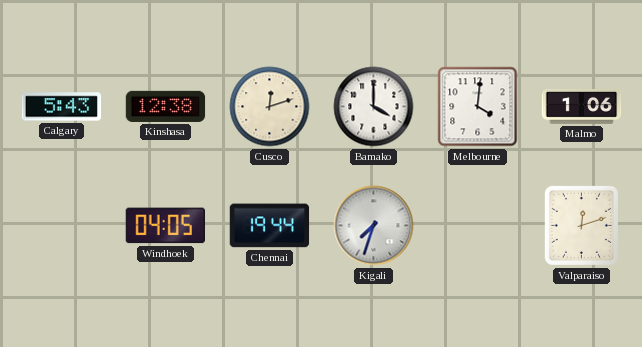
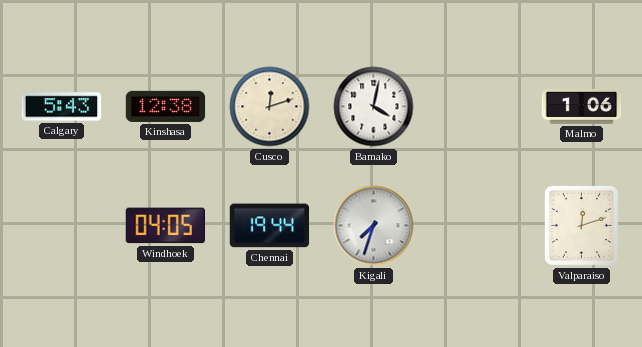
Bamako: 4:00 -> 4:02
Melbourne: 4:01 -> none
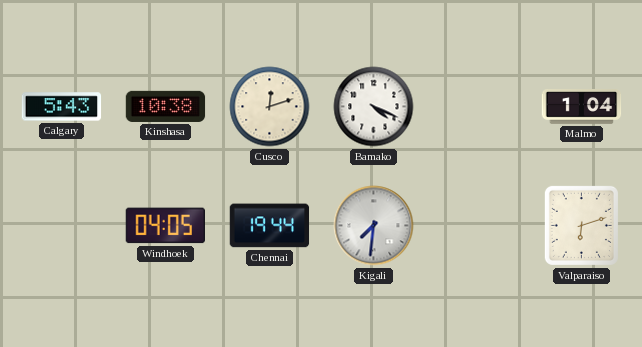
Kinshasa: 12:38 -> 10:38
Bamako: 4:02 -> 4:19
Malmo: 1:06 -> 1:04
Kigali: 7:33 -> 7:31
Valparaiso: 12:12 -> 6:12
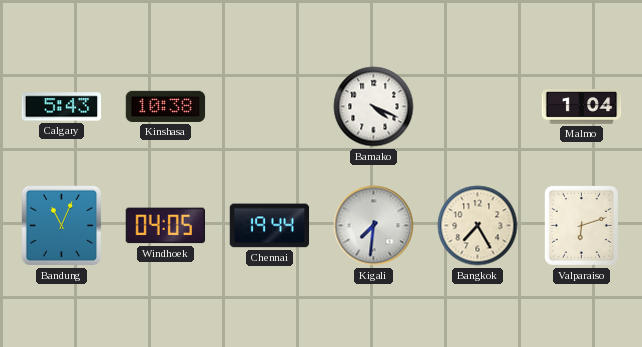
Cusco: 12:12 -> none
Bandung: none -> 11:04
Bangkok: none -> 7:25
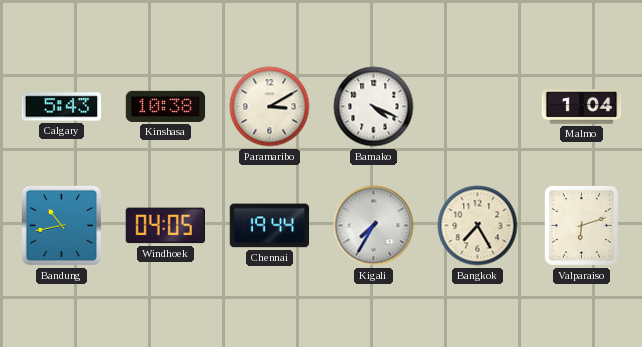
Paramaribo: none -> 3:10
Bandung: 11:04 -> 10:43
Kigali: 7:31 -> 7:35
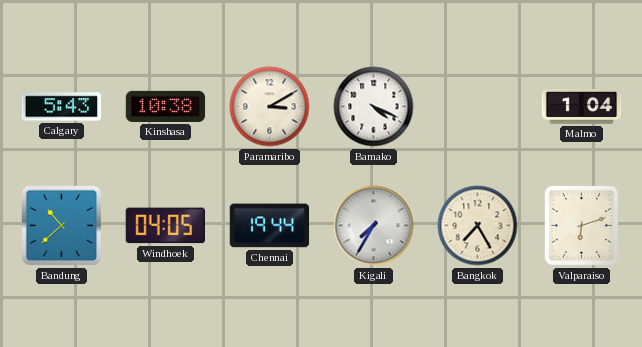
Bandung: 10:43 -> 10:38
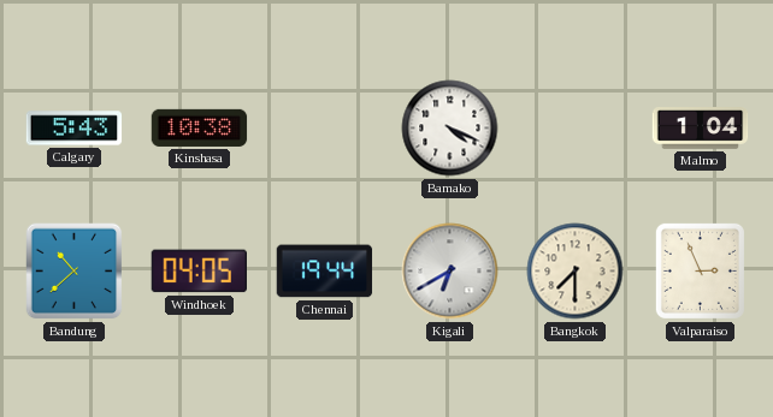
Paramaribo: 3:10 -> none
Kigali: 7:35 -> 6:40
Bangkok: 7:25 -> 7:30
Valparaiso: 6:12 -> 2:56
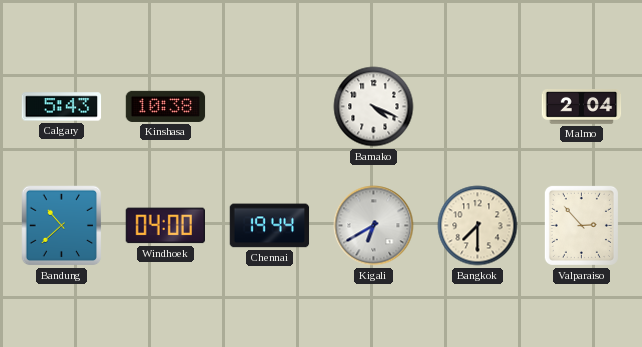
Malmo: 1:04 -> 2:04
Windhoek: 04:05 -> 04:00
Valparaiso: 2:56 -> 2:53
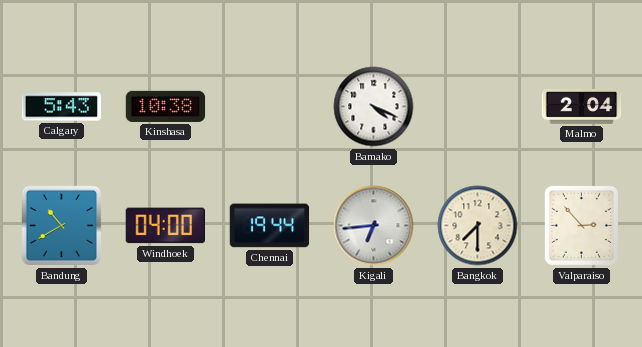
Bandung: 10:38 -> 10:40
Kigali: 6:40 -> 6:44
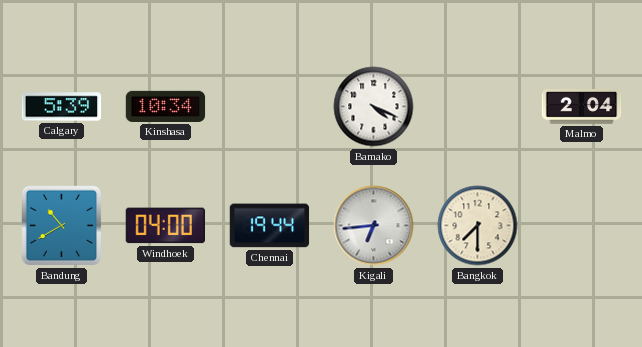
Calgary: 5:43 -> 5:39
Kinshasa: 10:38 -> 10:34
Valparaiso: 2:53 -> none
